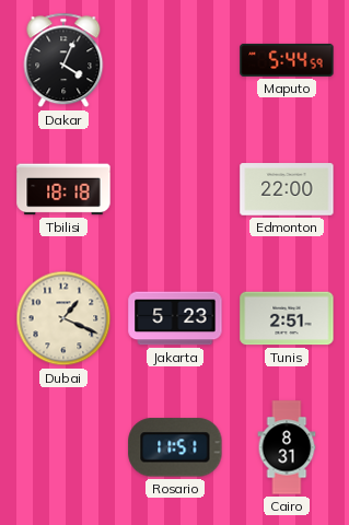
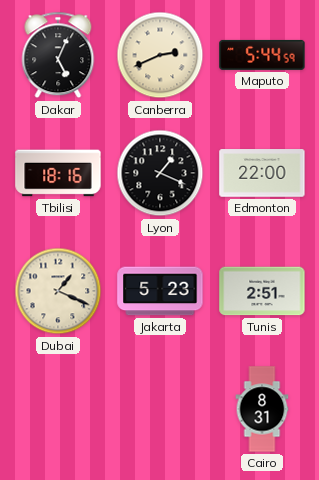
Dakar: 4:04 -> 5:04
Canberra: none -> 2:41
Tbilisi: 18:18 -> 18:16
Lyon: none -> 1:19
Rosario: 11:51 -> none
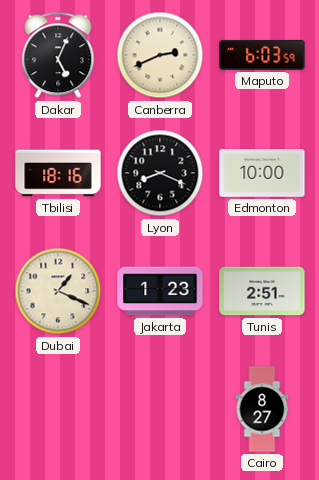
Maputo: 5:44 -> 6:03
Lyon: 1:19 -> 8:19
Edmonton: 22:00 -> 10:00
Jakarta: 5:23 -> 1:23
Cairo: 8:31 -> 8:27
